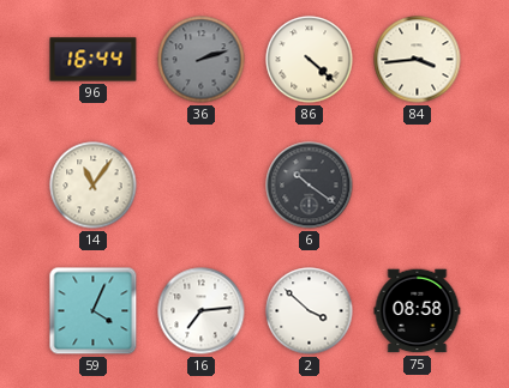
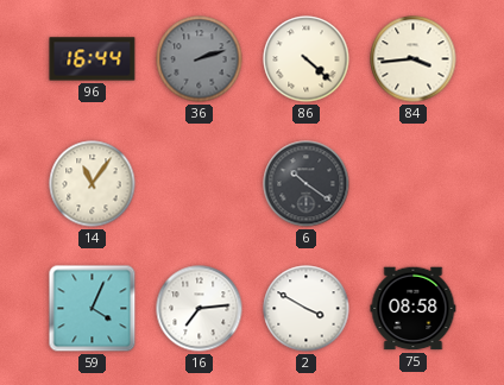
2: 3:52 -> 3:50
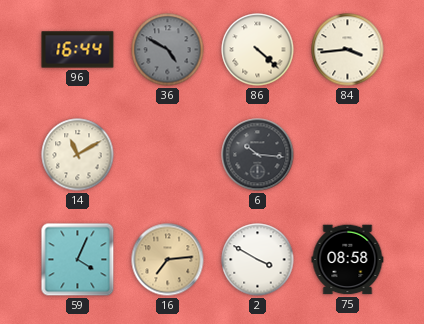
36: 2:12 -> 4:50
14: 11:06 -> 11:10
6: 10:21 -> 10:16
16 dial: white -> champagne
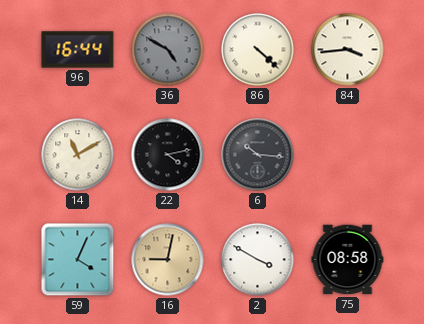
22: none -> 4:13
16: 7:14 -> 9:02
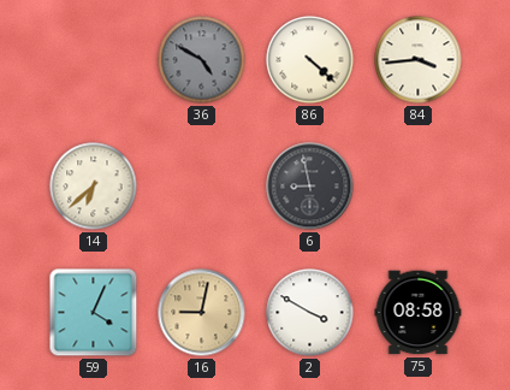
96: 16:44 -> none
14: 11:10 -> 6:38
22: 4:13 -> none
6: 10:16 -> 8:58
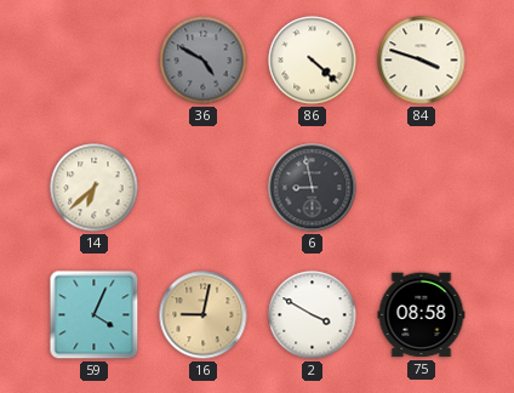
84: 3:44 -> 3:48
